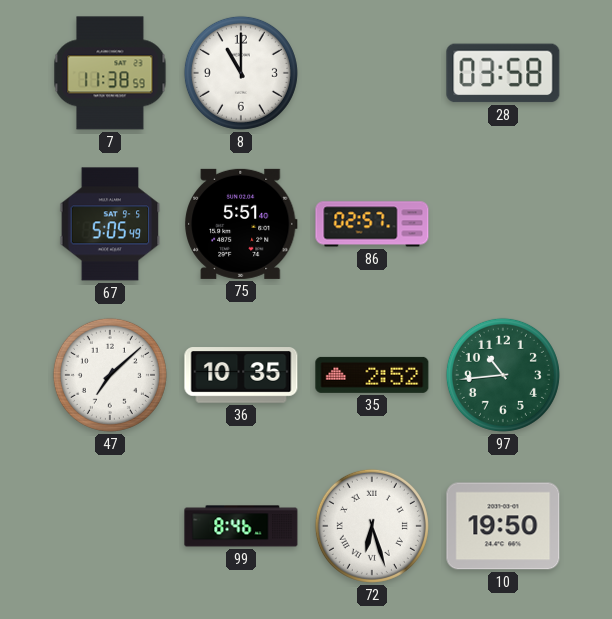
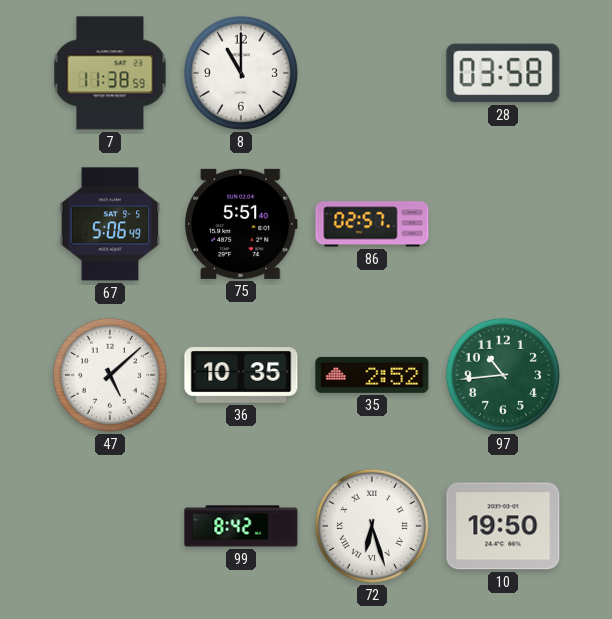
67: 5:05 -> 5:06
47: 7:08 -> 5:08
99: 8:46 -> 8:42
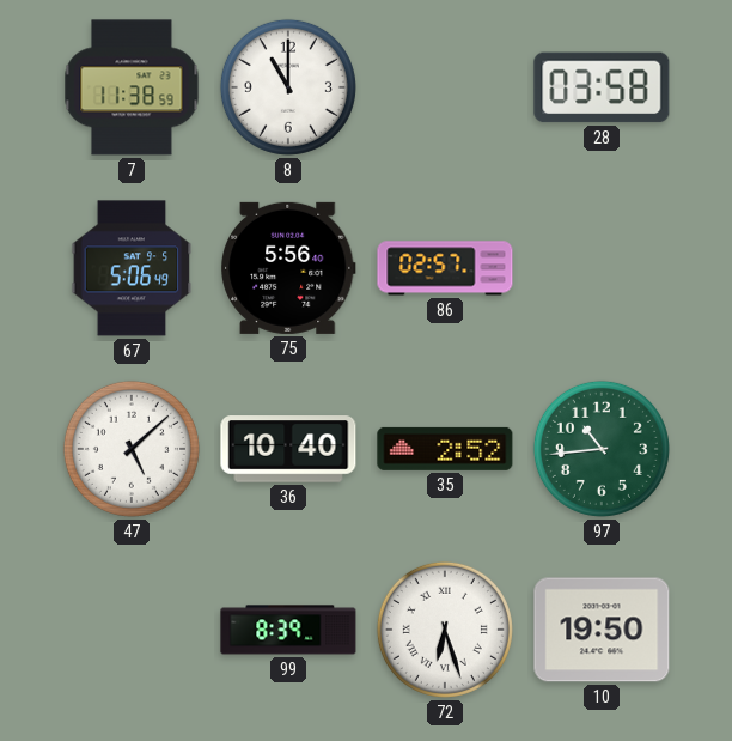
75: 5:51 -> 5:56
36: 10:35 -> 10:40
99: 8:42 -> 8:39
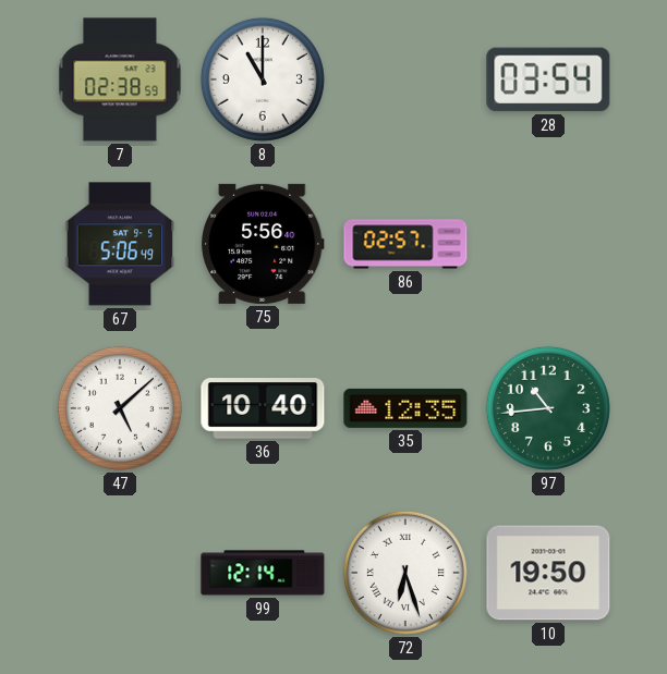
7: 11:38 -> 02:38
28: 03:58 -> 03:54
35: 2:52 -> 12:35
99: 8:39 -> 12:14
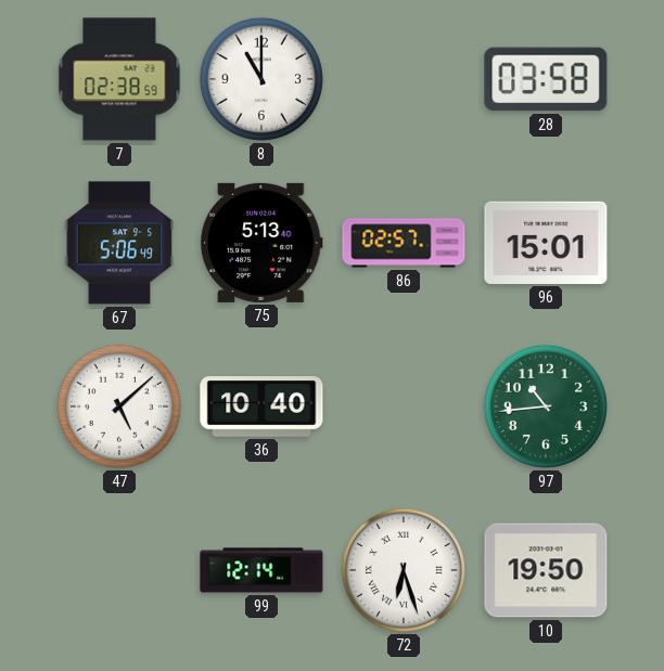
28: 03:54 -> 03:58
75: 5:56 -> 5:13
96: none -> 15:01
35: 12:35 -> none
